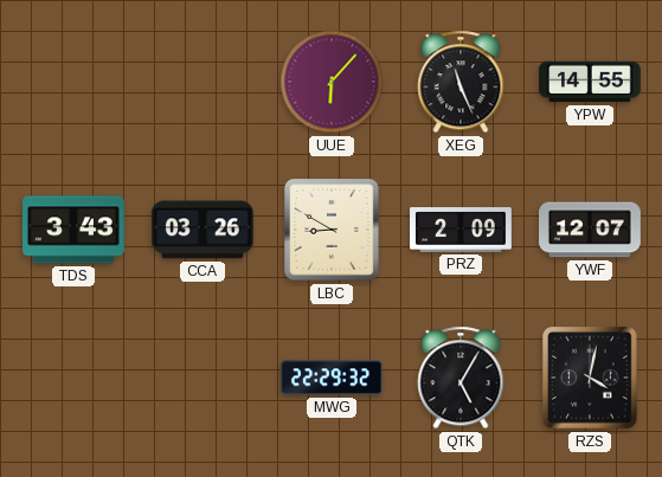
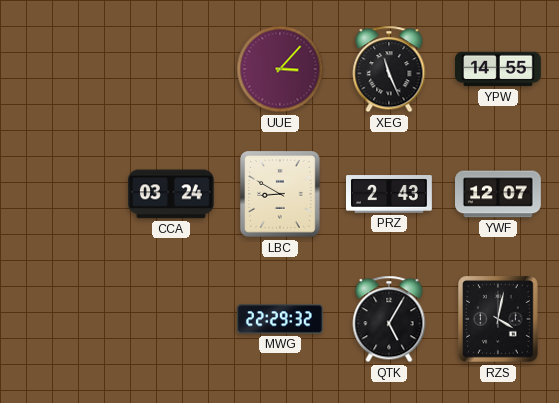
UUE: 6:07 -> 3:07
TDS: 3:43 -> none
CCA: 03:26 -> 03:24
PRZ: 2:09 -> 2:43
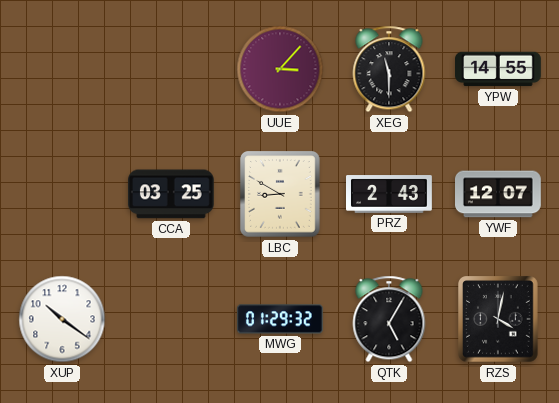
XEG: 11:26 -> 11:30
CCA: 03:24 -> 03:25
XUP: none -> 10:21
MWG: 22:29 -> 01:29
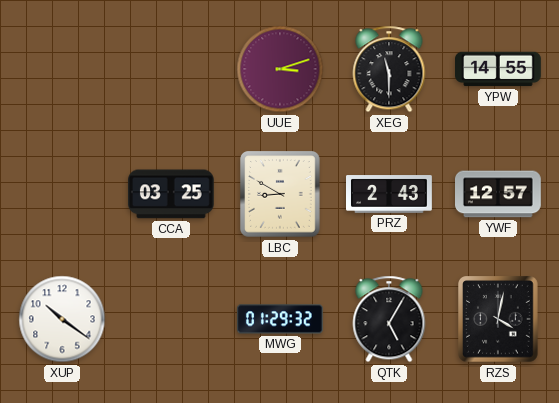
UUE: 3:07 -> 3:12
YWF: 12:07 -> 12:57
